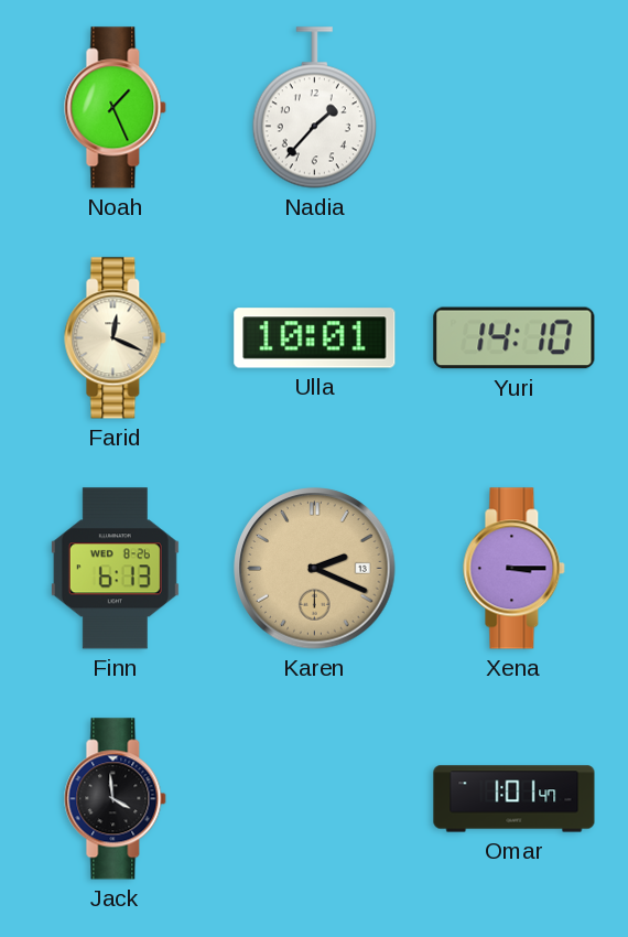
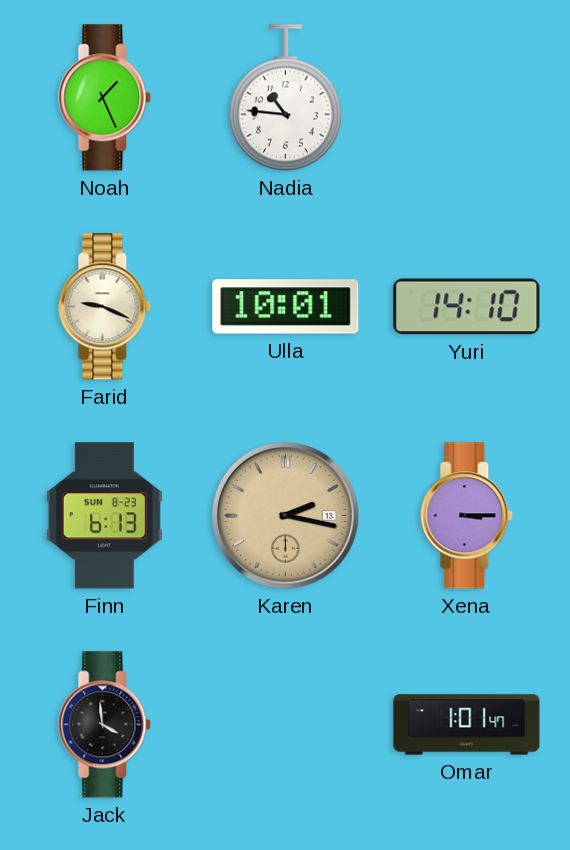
Nadia: 1:37 -> 10:46
Farid: 12:19 -> 9:19
Finn date: WED 8-26 -> SUN 8-23
Karen: 2:19 -> 2:17
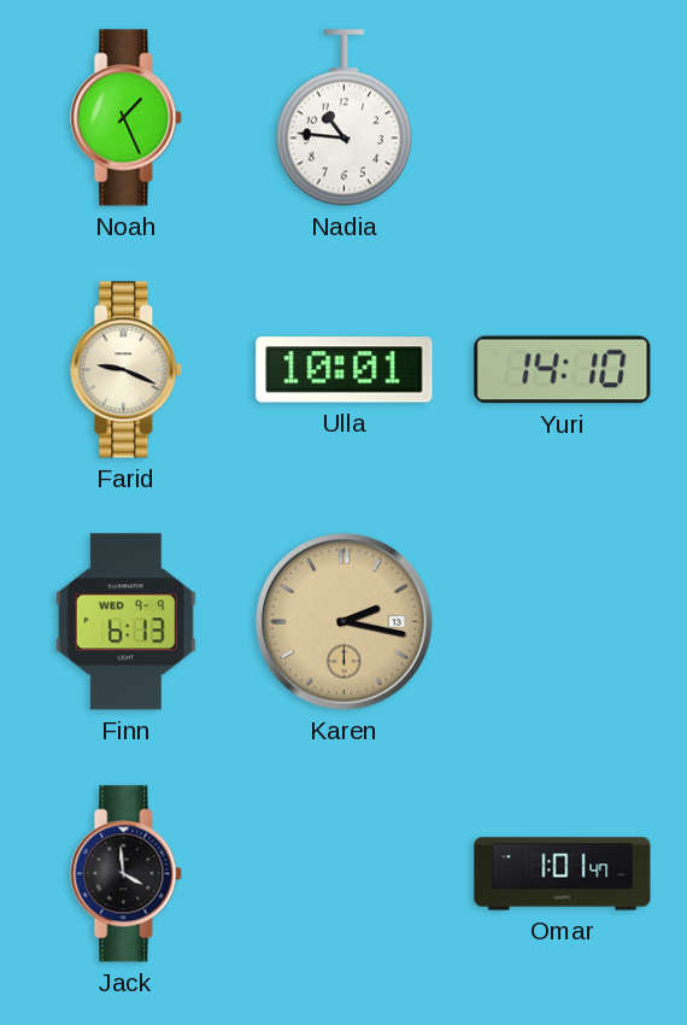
Finn date: SUN 8-23 -> WED 9-9
Xena: 3:15 -> none
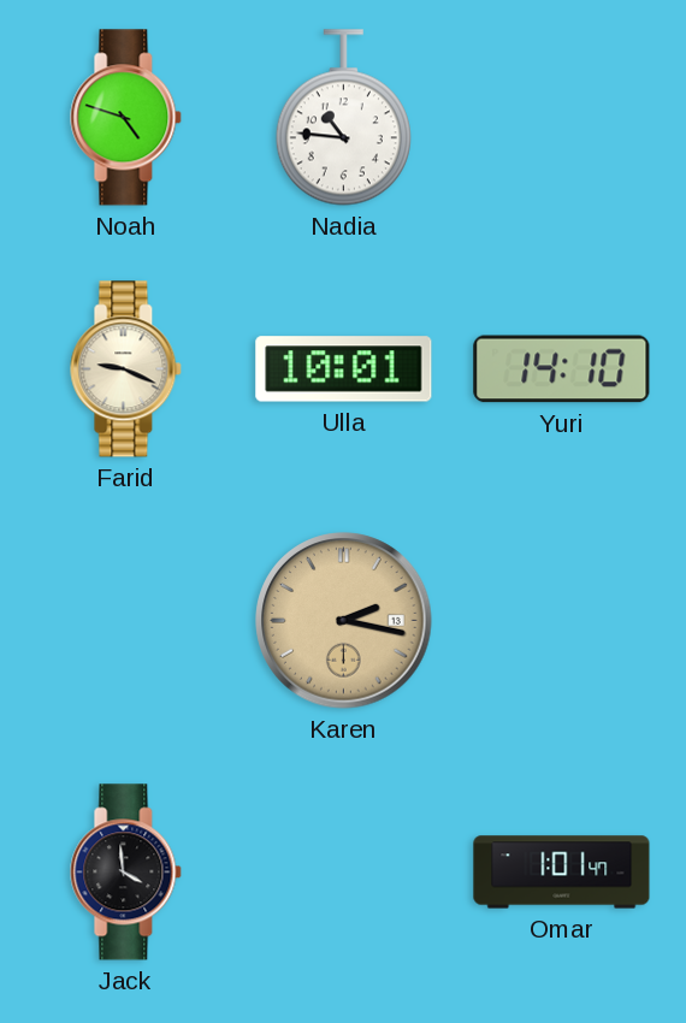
Noah: 1:26 -> 4:48
Finn: 6:13 -> none
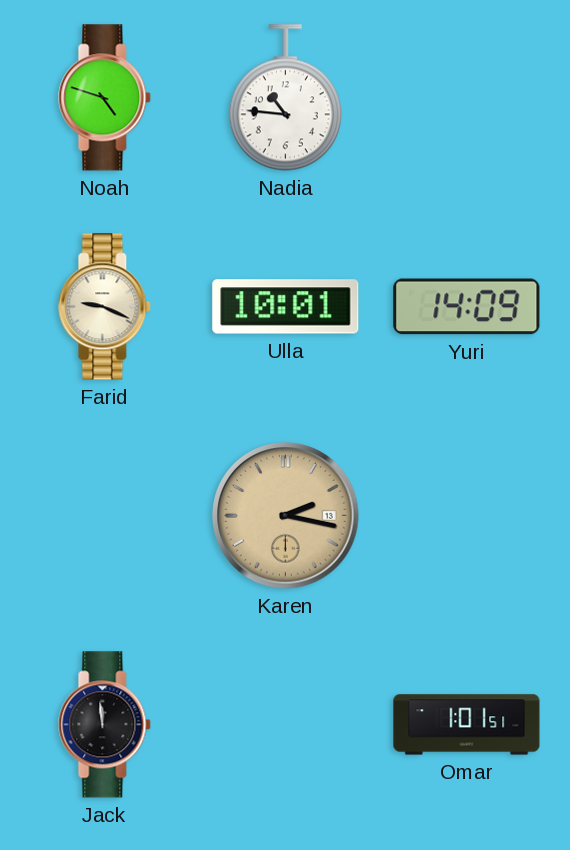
Yuri: 14:10 -> 14:09
Jack: 3:59 -> 11:59
Omar: 1:01:47 -> 1:01:51
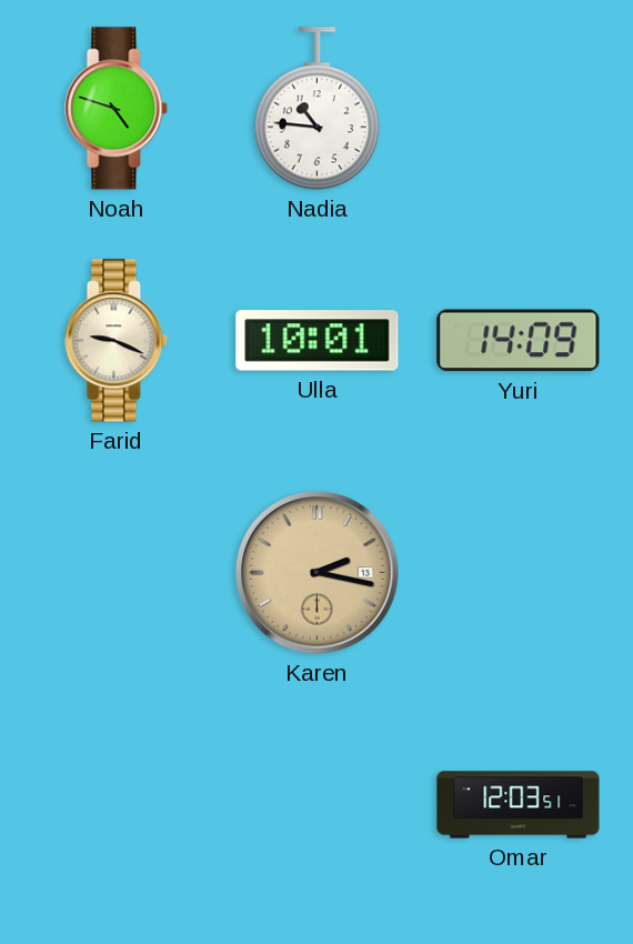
Jack: 11:59 -> none
Omar: 1:01 -> 12:03
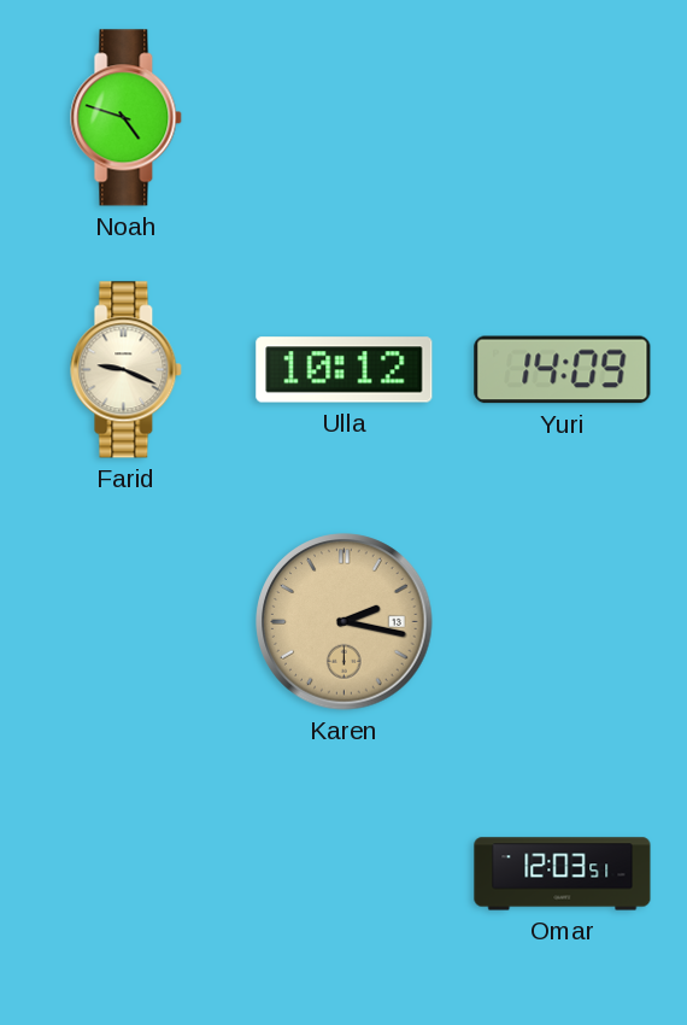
Nadia: 10:46 -> none
Ulla: 10:01 -> 10:12
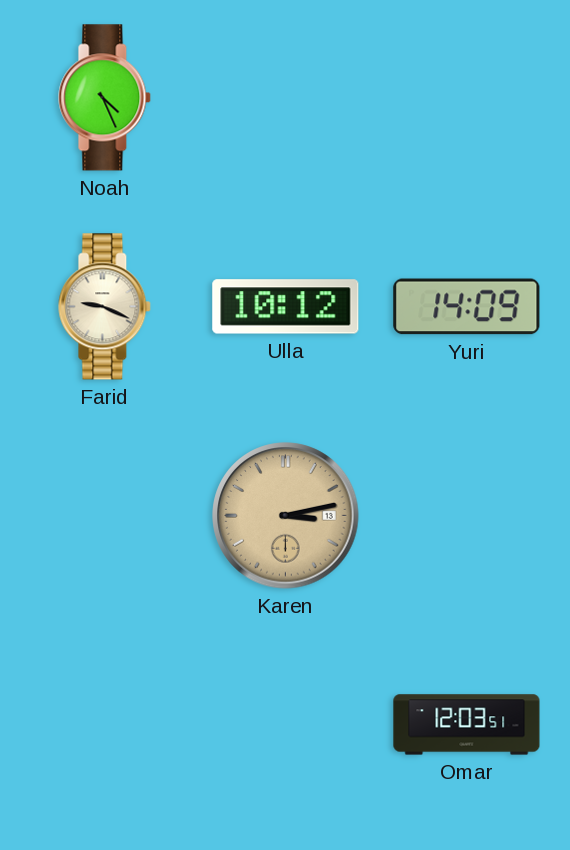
Noah: 4:48 -> 4:26
Karen: 2:17 -> 3:13
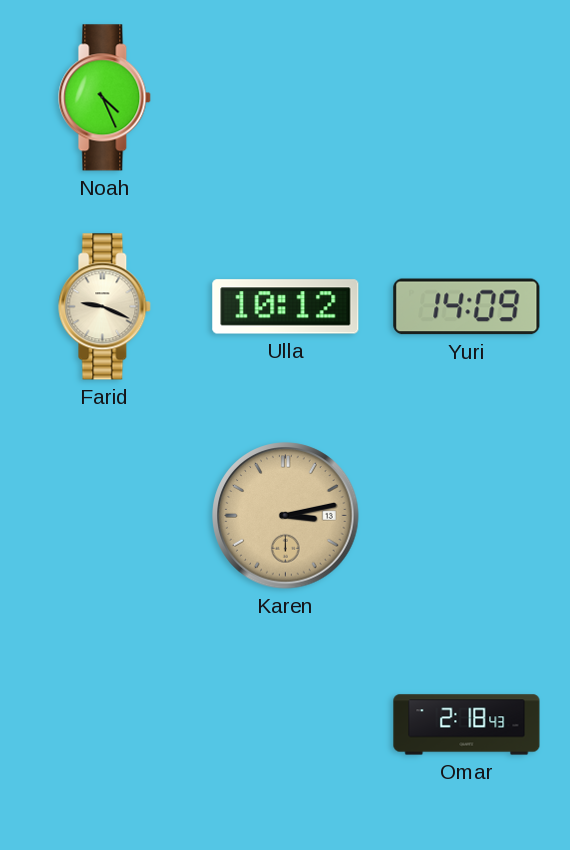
Omar: 12:03 -> 2:18
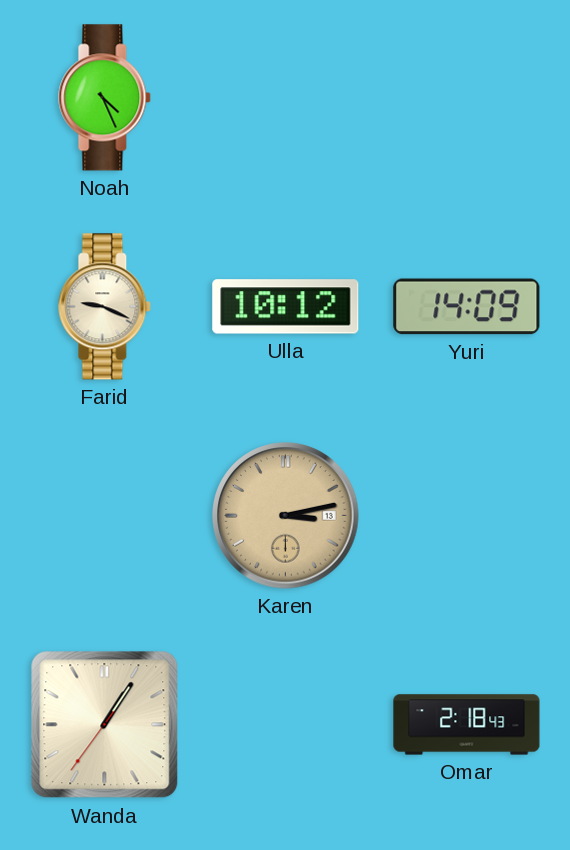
Wanda: none -> 1:05
